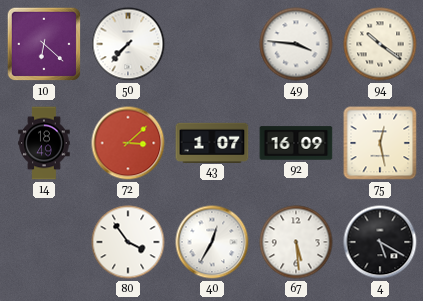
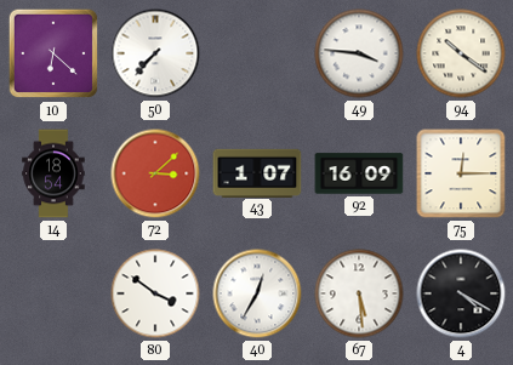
14: 18:49 -> 18:54
75: 12:28 -> 12:15
80: 3:54 -> 3:51
4: 5:20 -> 4:20
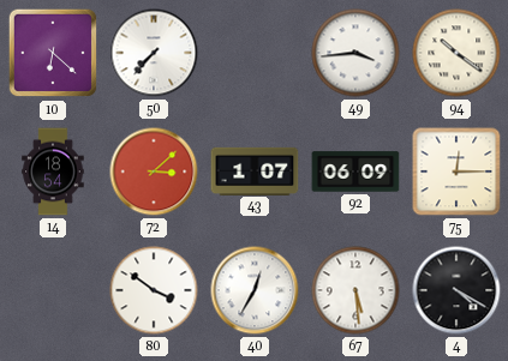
49: 3:46 -> 3:44
92: 16:09 -> 06:09
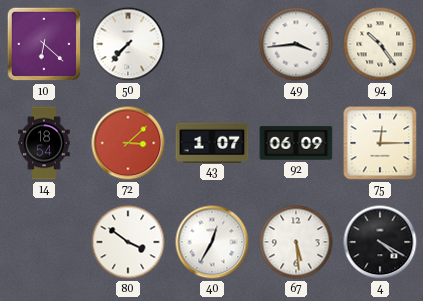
94: 10:21 -> 10:24
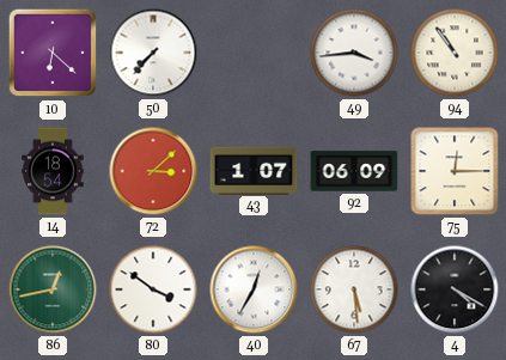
94: 10:24 -> 10:54
86: none -> 12:43
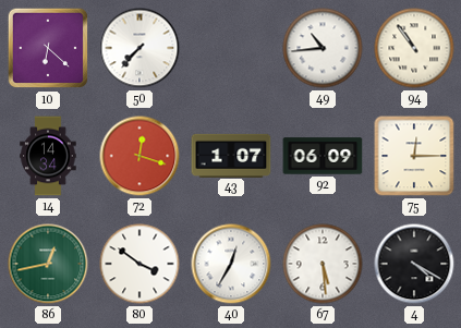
49: 3:44 -> 10:44
14: 18:54 -> 14:34
72: 3:08 -> 12:18
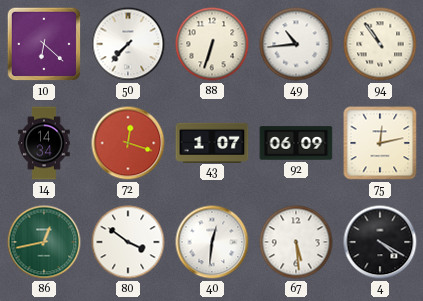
88: none -> 6:33
75: 12:15 -> 12:13
40: 12:35 -> 12:31
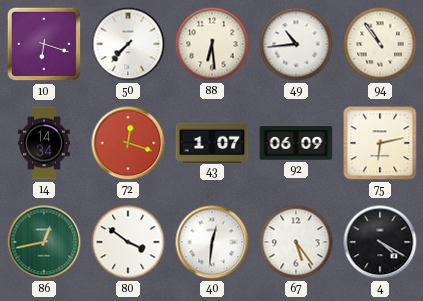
10: 6:22 -> 6:18
88: 6:33 -> 6:29
75: 12:13 -> 6:13
67: 5:29 -> 5:24
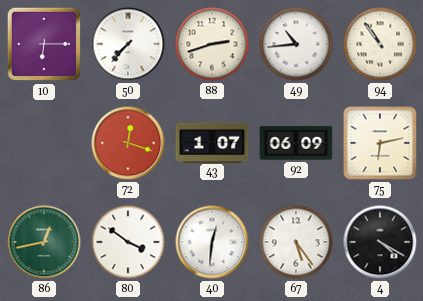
10: 6:18 -> 6:15
88: 6:29 -> 2:42
14: 14:34 -> none
